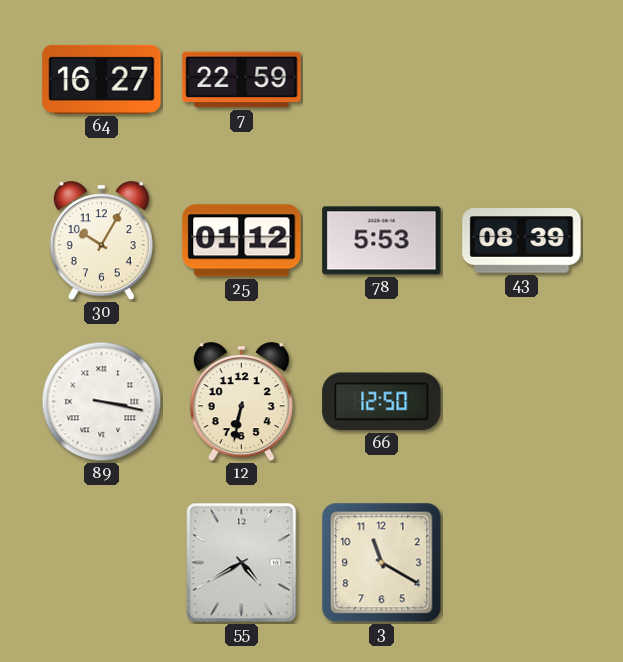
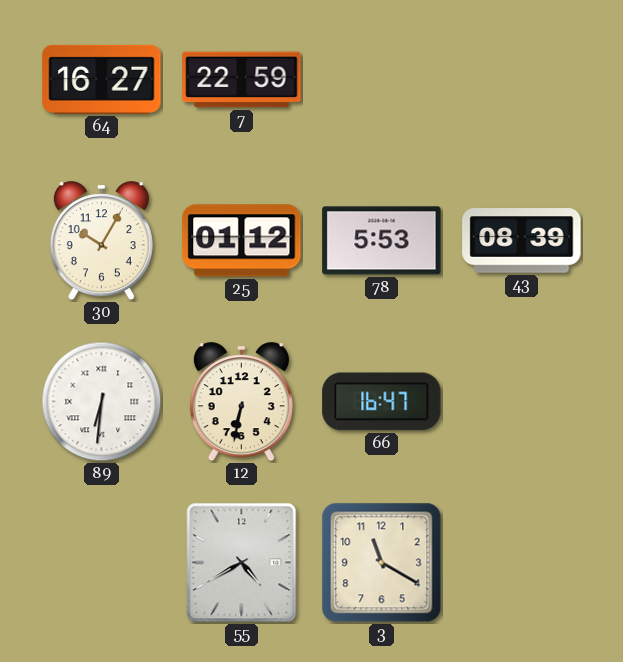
89: 3:17 -> 6:31
66: 12:50 -> 16:47
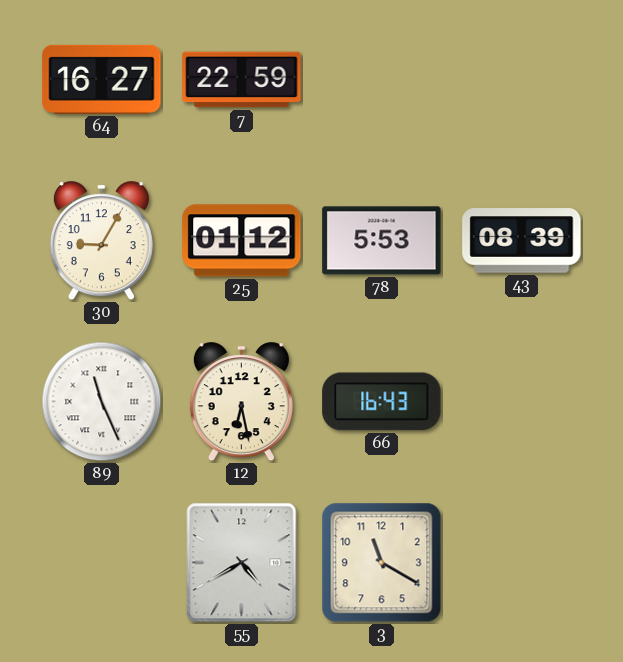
30: 10:05 -> 9:05
89: 6:31 -> 11:26
12: 6:32 -> 6:28
66: 16:47 -> 16:43
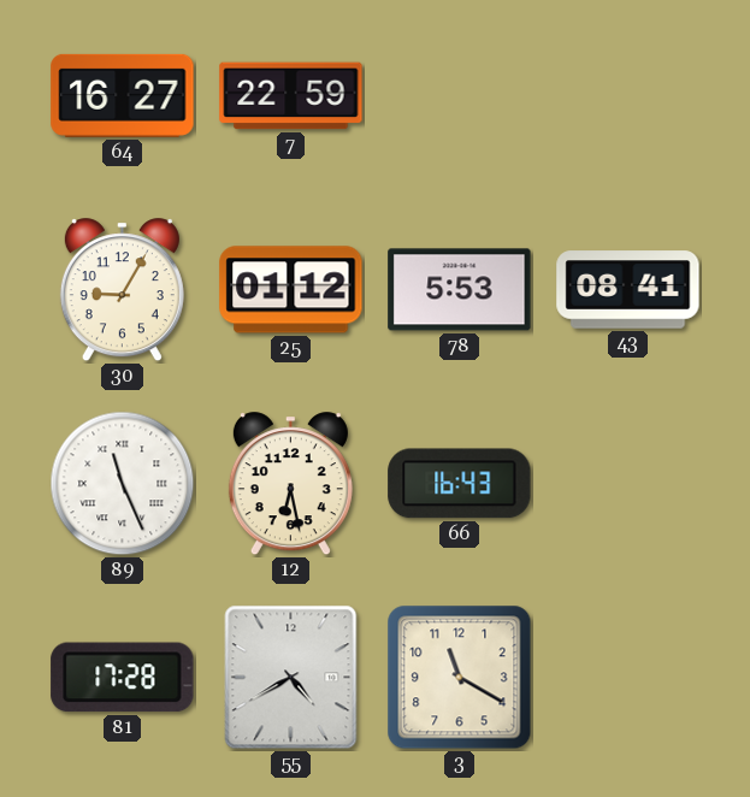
43: 08:39 -> 08:41
81: none -> 17:28
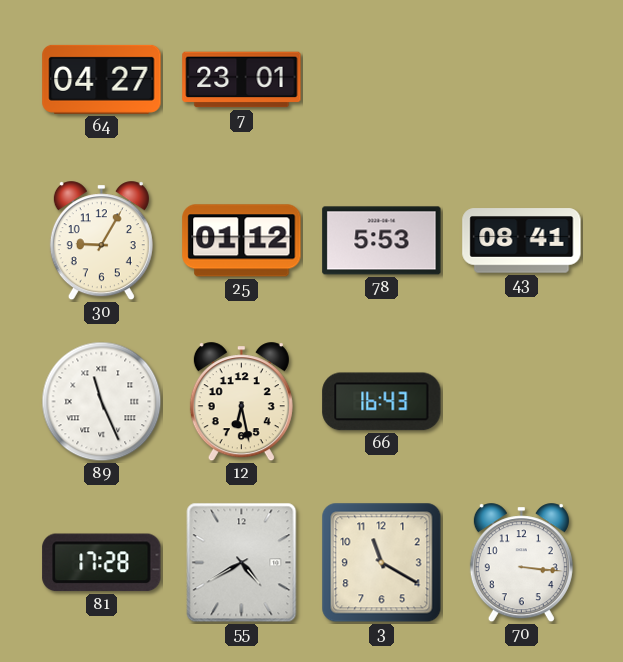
64: 16:27 -> 04:27
7: 22:59 -> 23:01
70: none -> 3:16
